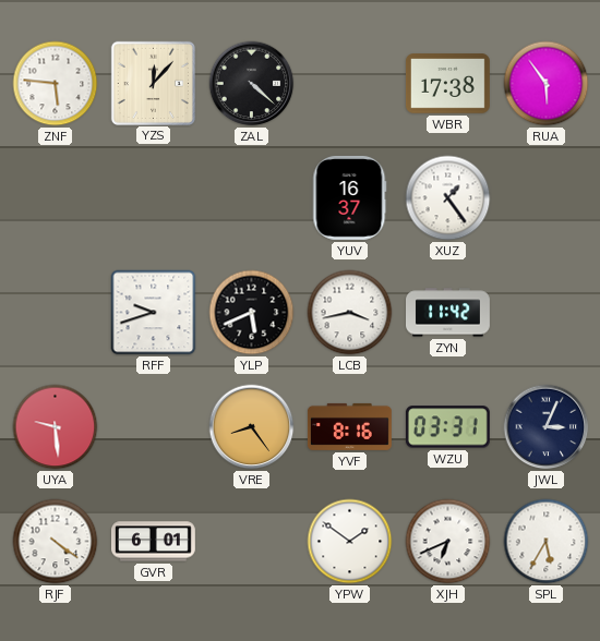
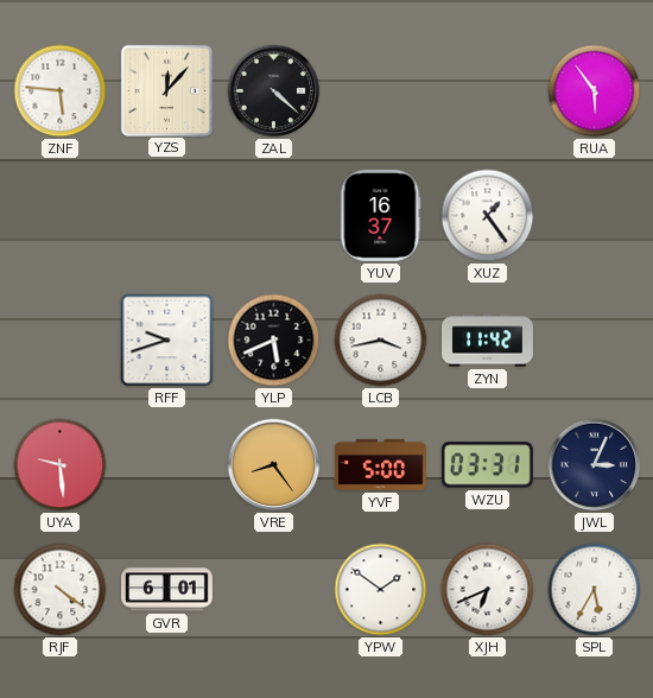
WBR: 17:38 -> none
YVF: 8:16 -> 5:00
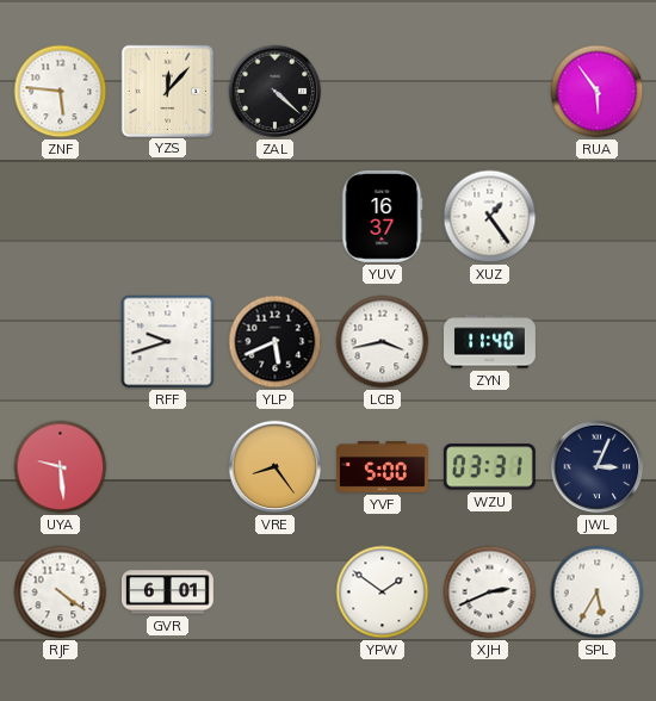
ZYN: 11:42 -> 11:40
XJH: 6:41 -> 2:41
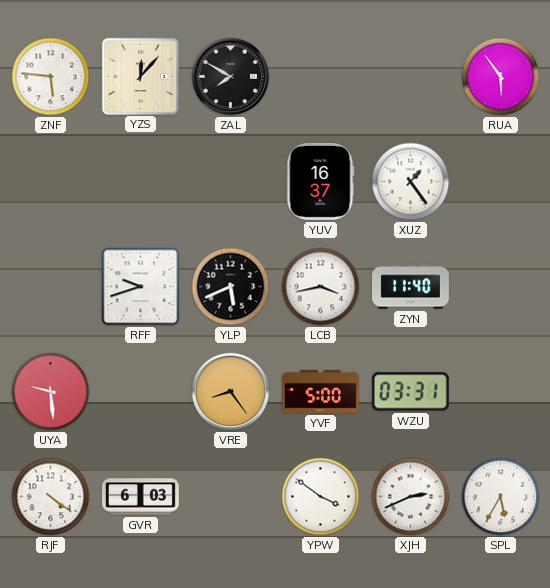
ZAL: 4:22 -> 7:50
JWL: 3:04 -> none
GVR: 6:01 -> 6:03
YPW: 1:51 -> 3:51
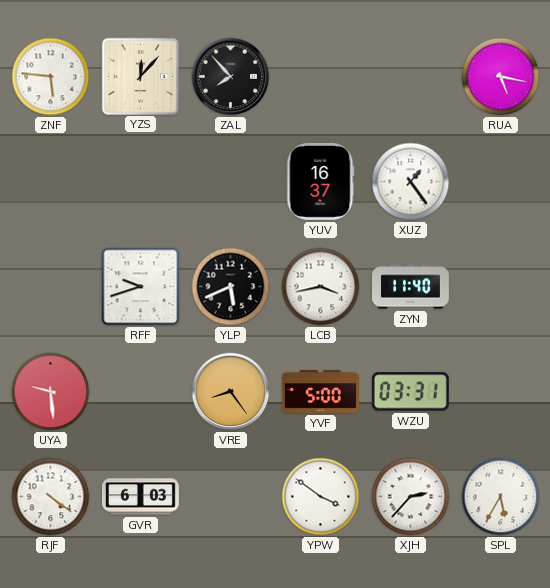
ZAL: 7:50 -> 7:53
RUA: 5:54 -> 5:17
XJH: 2:41 -> 2:37
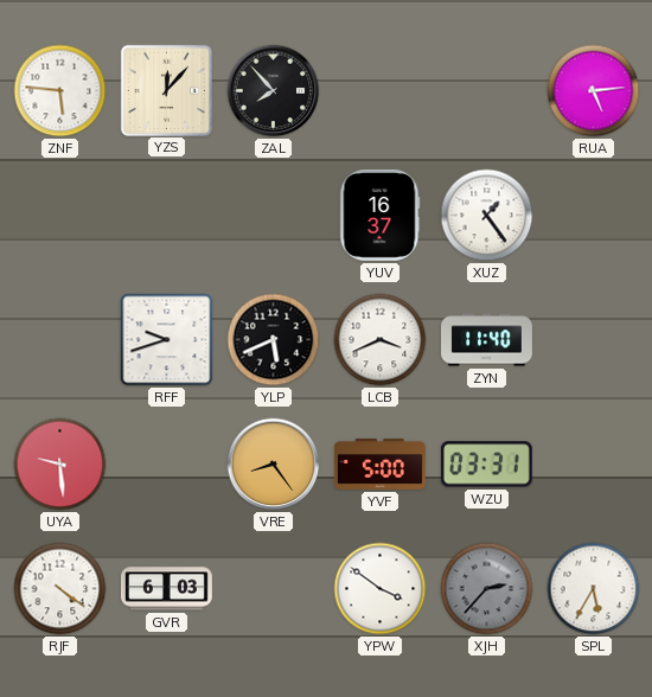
RUA: 5:17 -> 5:14
LCB: 3:43 -> 3:41
XJH dial: white -> grey
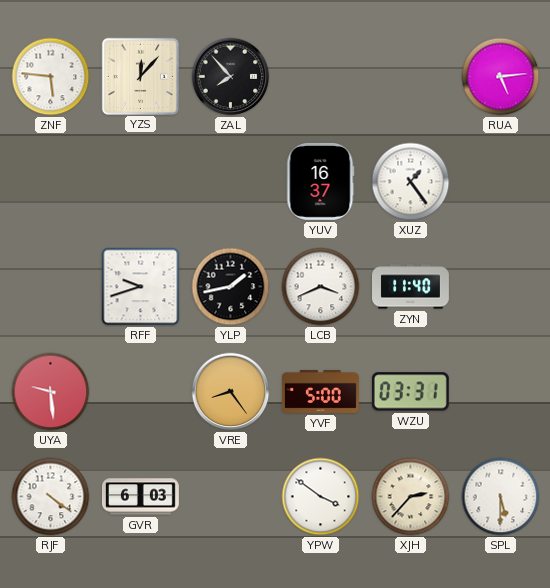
YLP: 5:41 -> 1:43
XJH dial: grey -> cream
SPL: 5:35 -> 5:30
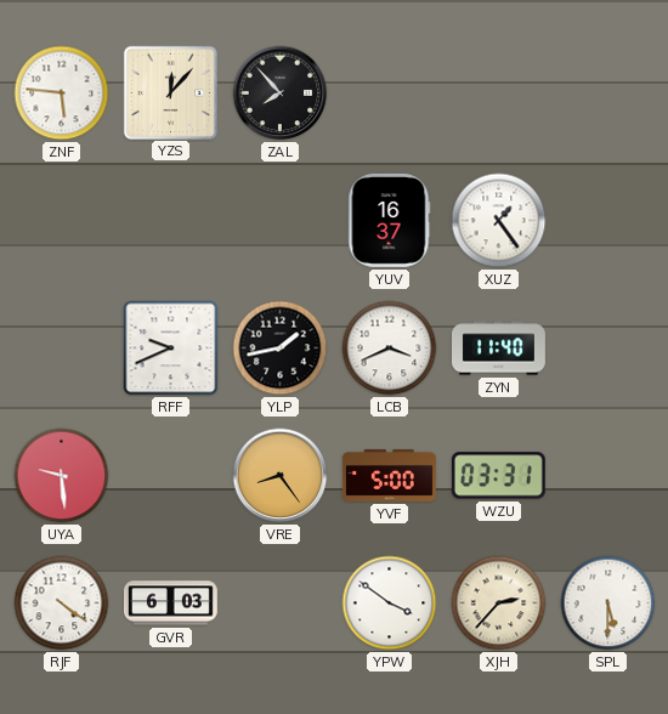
RUA: 5:14 -> none
RFF: 9:42 -> 9:41
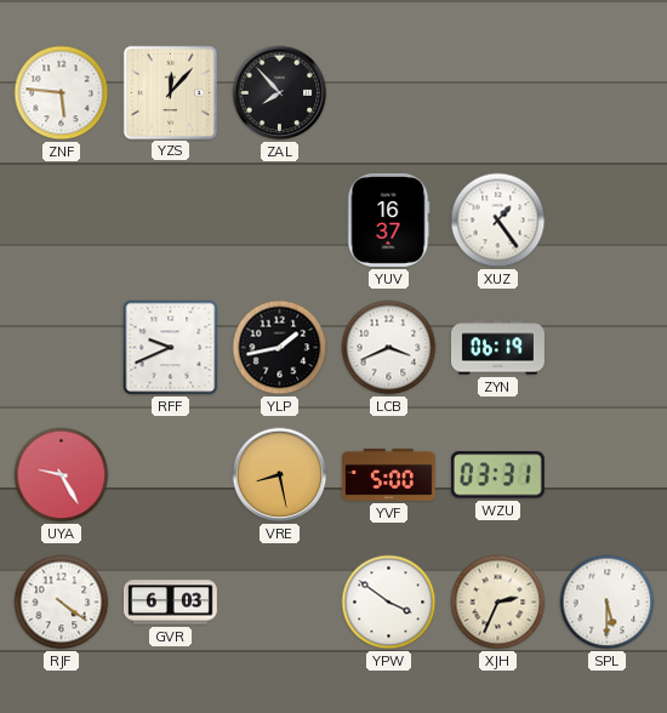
ZYN: 11:40 -> 06:19
UYA: 9:29 -> 9:25
VRE: 8:24 -> 8:28
XJH: 2:37 -> 2:34
